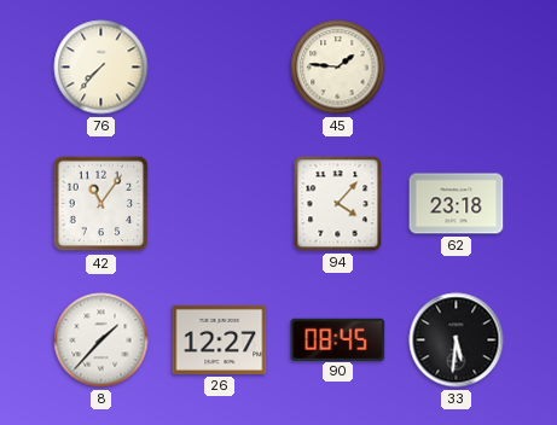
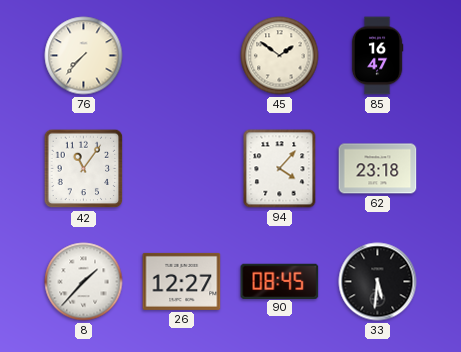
45: 1:46 -> 1:51
85: none -> 16:47
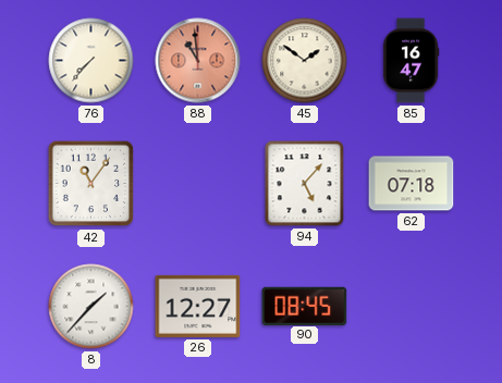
88: none -> 10:59
94: 4:07 -> 5:07
62: 23:18 -> 07:18
33: 5:31 -> none
